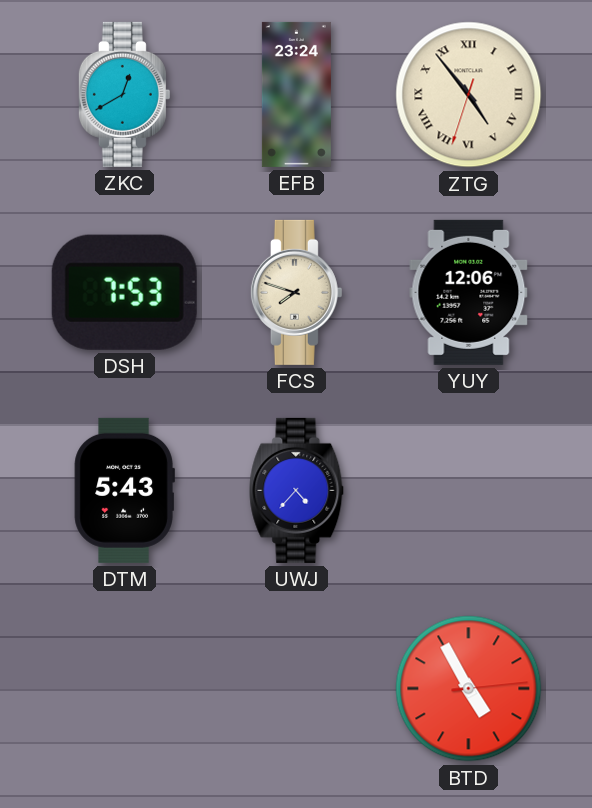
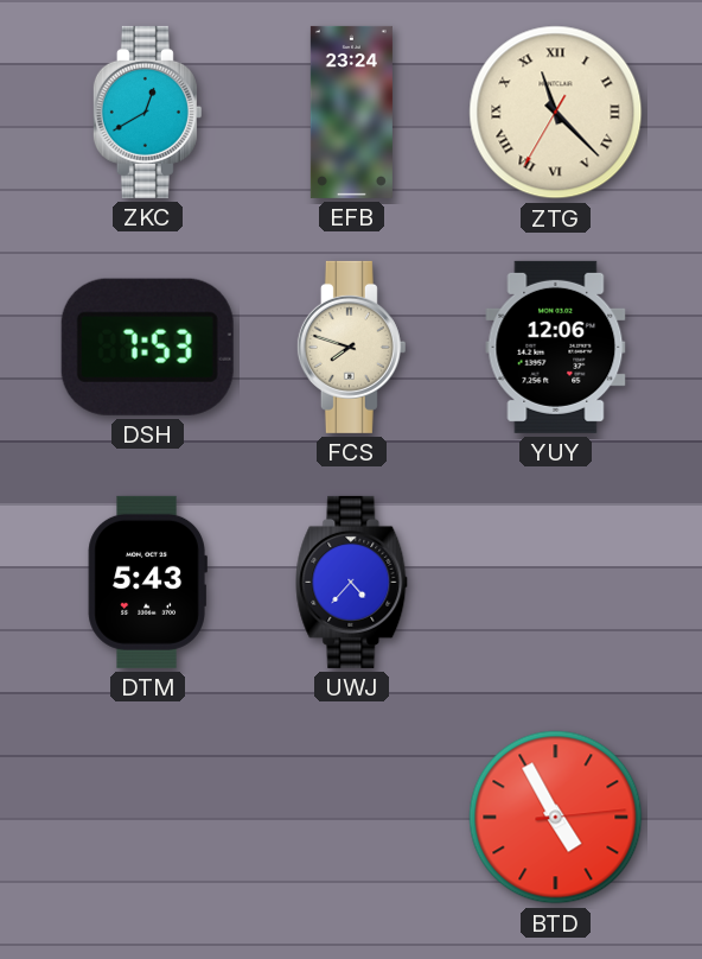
ZTG: 4:53 -> 11:22
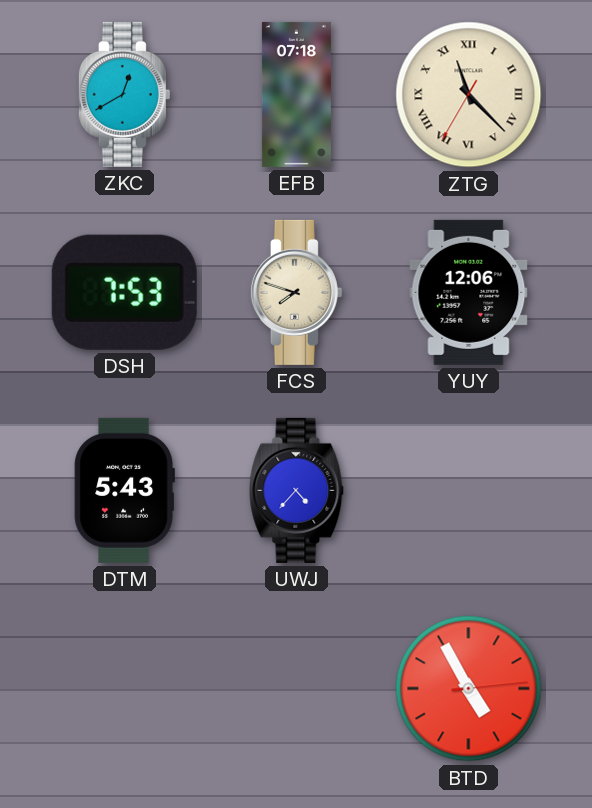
EFB: 23:24 -> 07:18
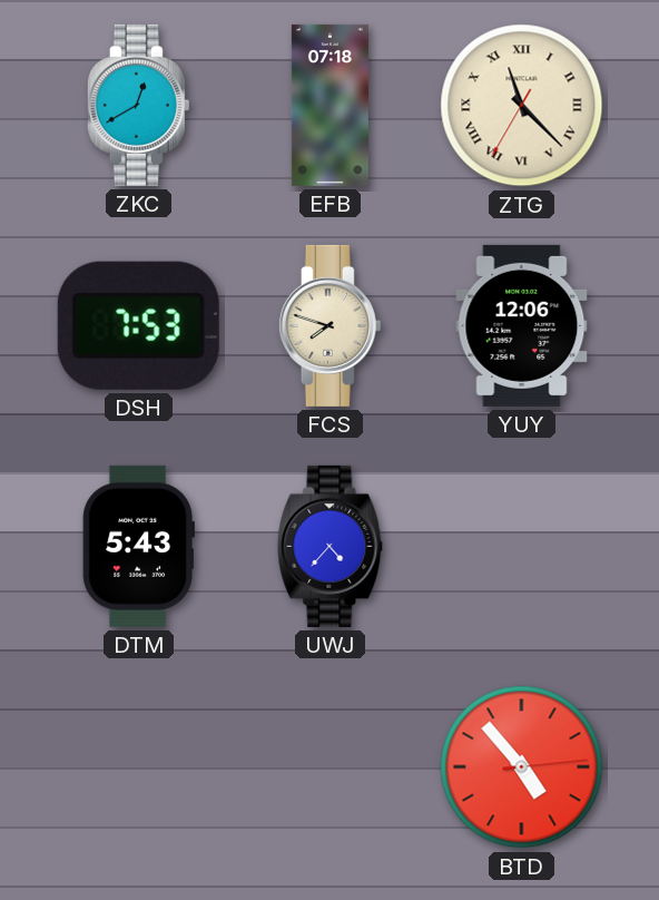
BTD: 4:55 -> 4:53
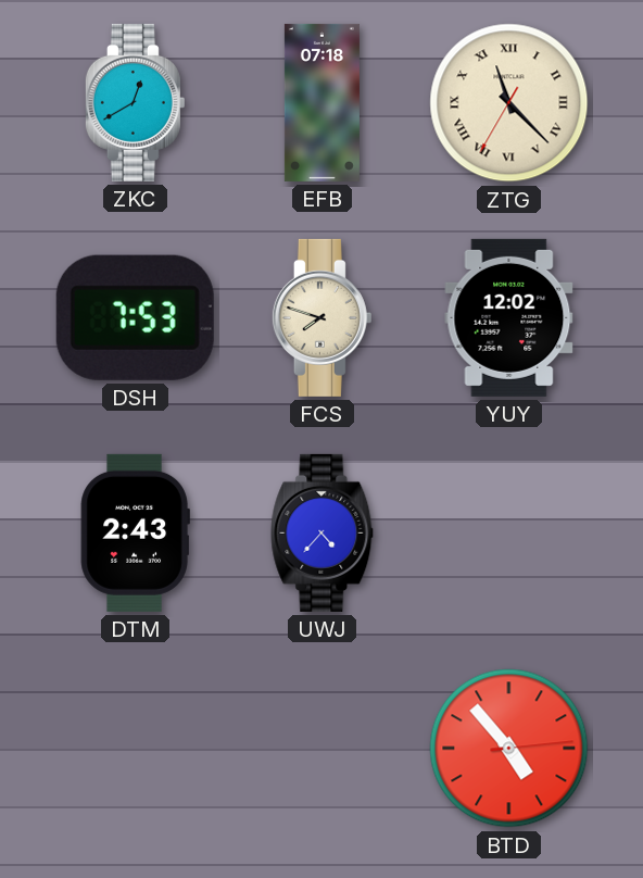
YUY: 12:06 -> 12:02
DTM: 5:43 -> 2:43
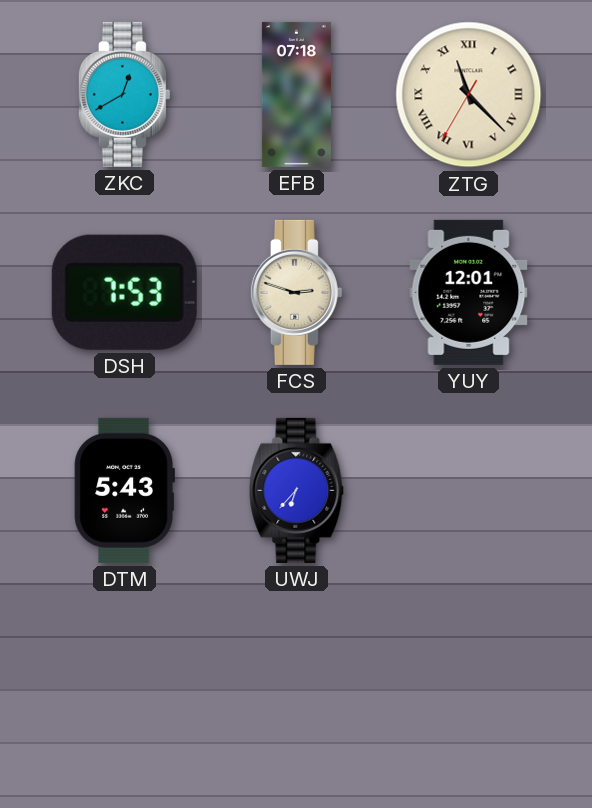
FCS: 7:48 -> 2:48
YUY: 12:02 -> 12:01
DTM: 2:43 -> 5:43
UWJ: 4:37 -> 6:37
BTD: 4:53 -> none
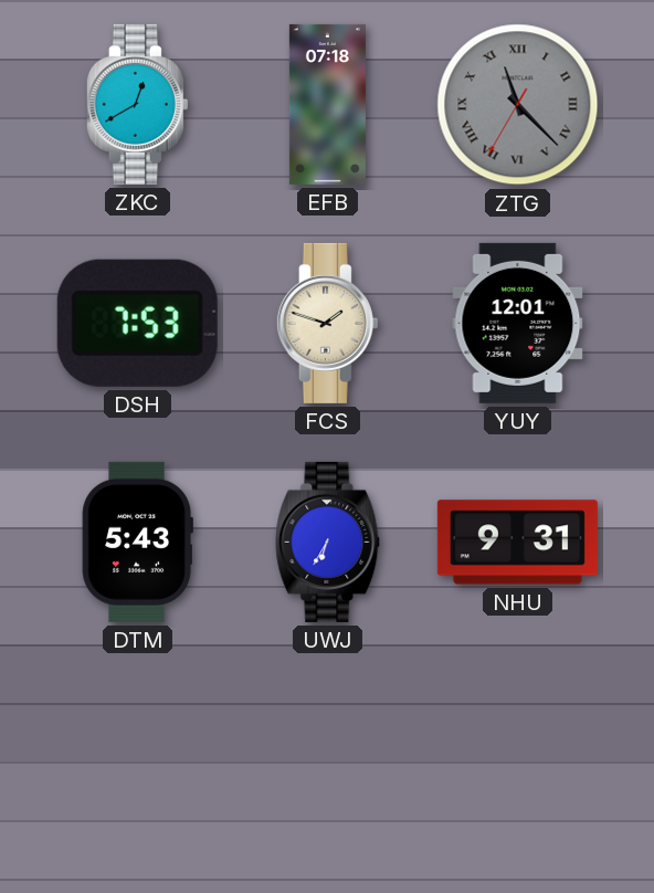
ZTG dial: cream -> grey
FCS: 2:48 -> 1:48
UWJ: 6:37 -> 6:35
NHU: none -> 9:31
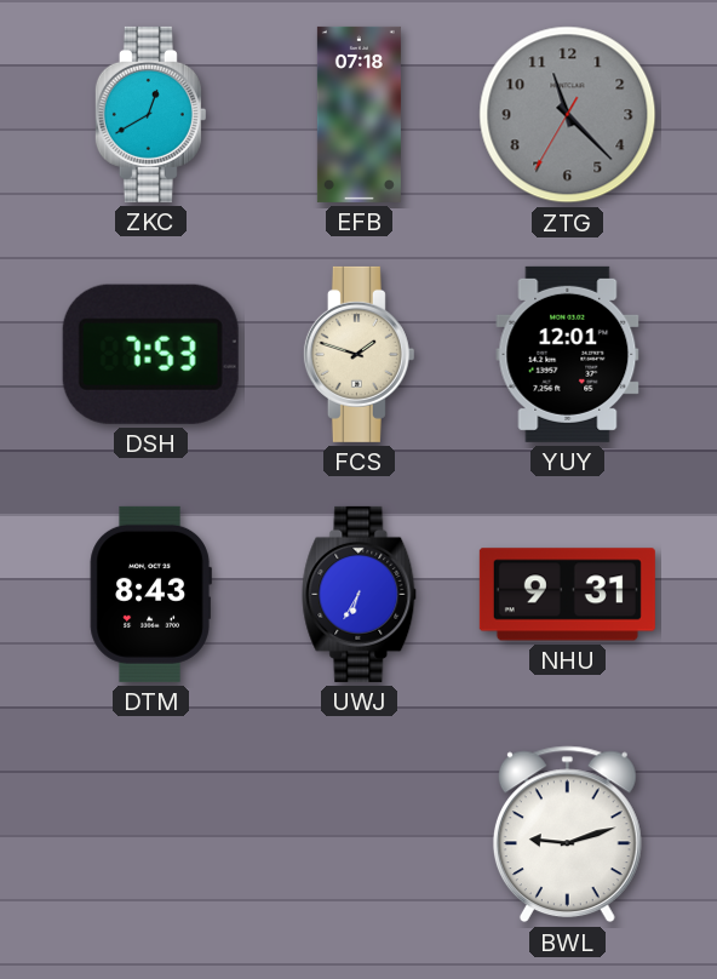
ZTG numerals: Roman -> Arabic
DTM: 5:43 -> 8:43
BWL: none -> 9:12
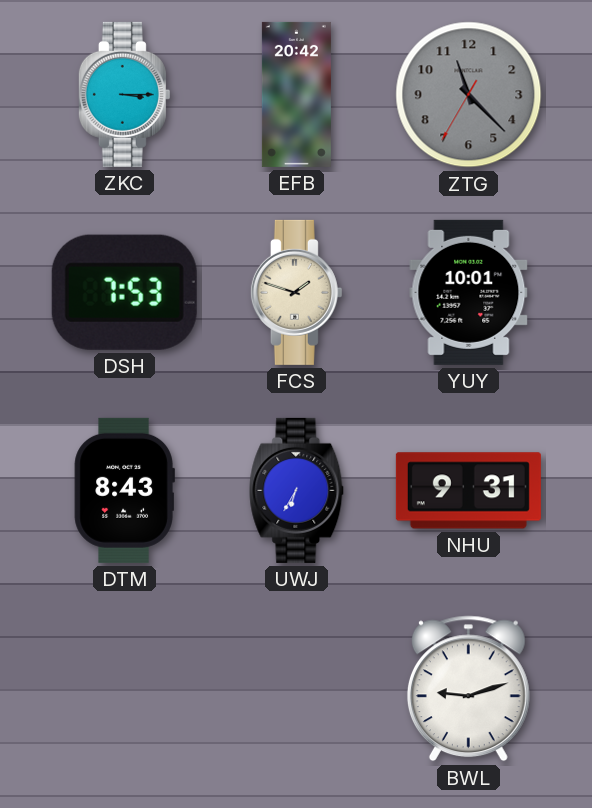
ZKC: 12:40 -> 3:15
EFB: 07:18 -> 20:42
YUY: 12:01 -> 10:01
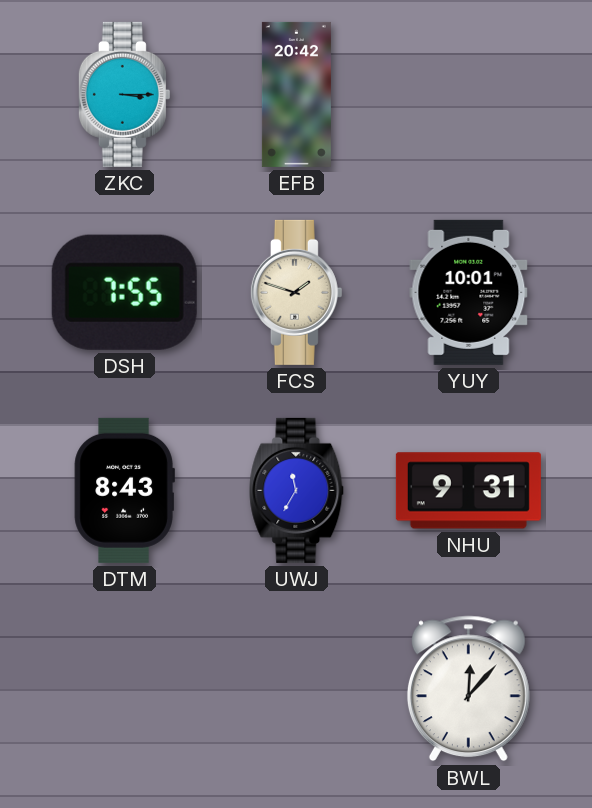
ZTG: 11:22 -> none
DSH: 7:53 -> 7:55
UWJ: 6:35 -> 11:35
BWL: 9:12 -> 12:07
